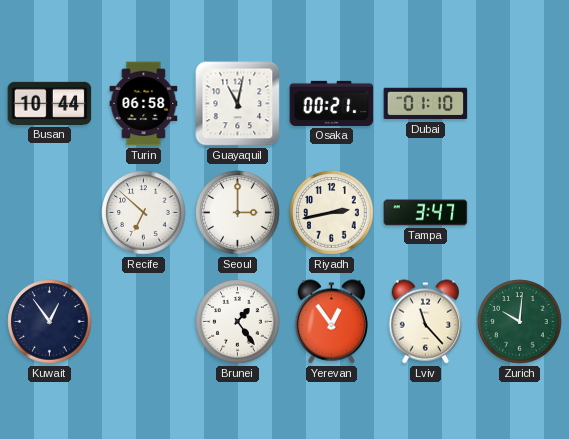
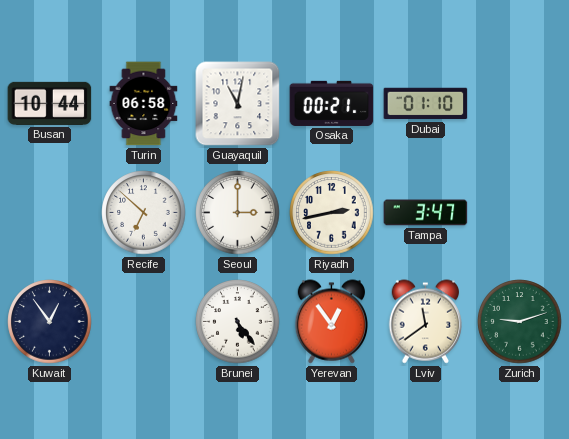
Brunei: 1:24 -> 5:24
Lviv: 11:23 -> 11:39
Zurich: 10:01 -> 9:12
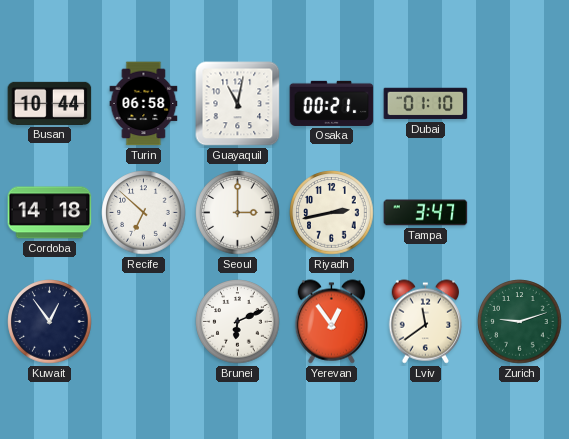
Cordoba: none -> 14:18
Brunei: 5:24 -> 6:11
